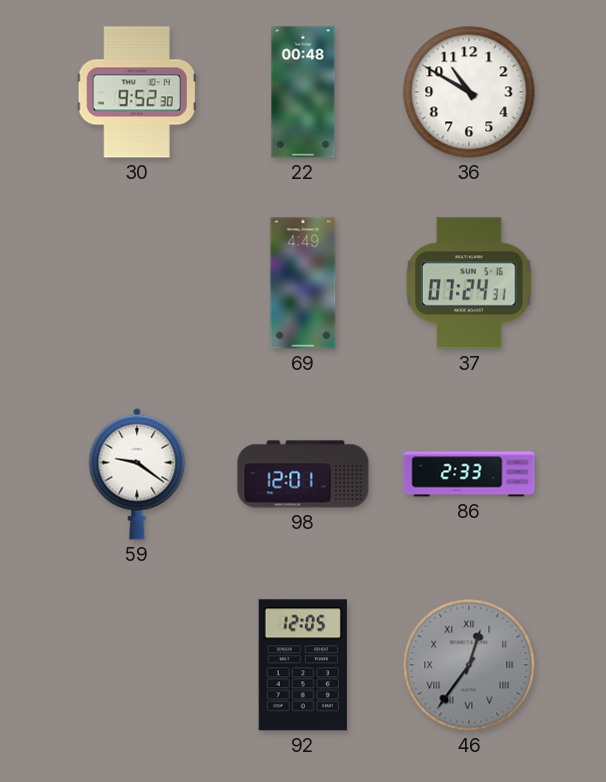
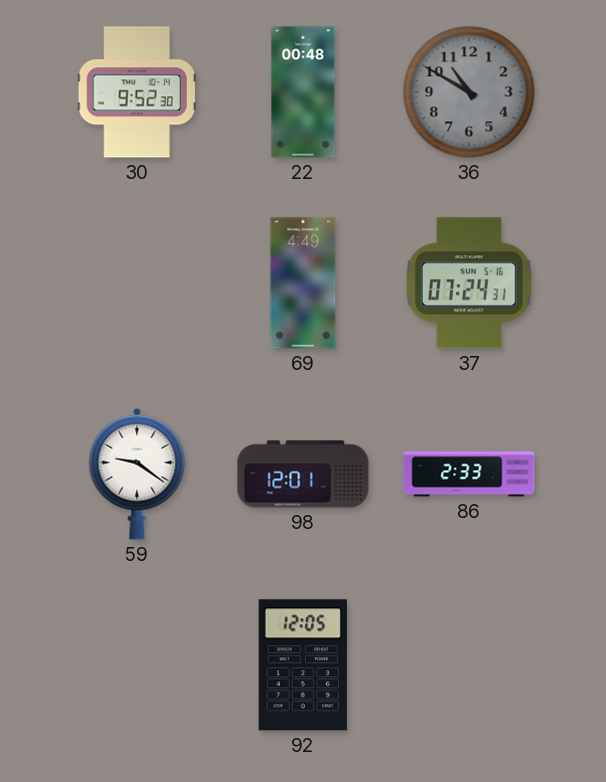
36 dial: white -> grey
46: 12:36 -> none
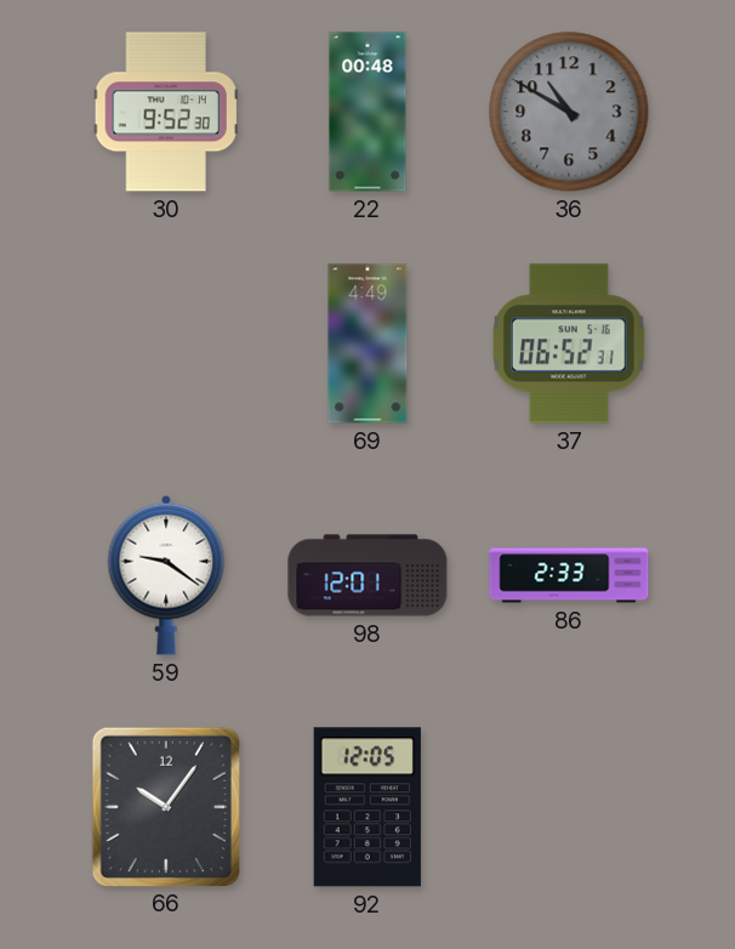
37: 07:24 -> 06:52
66: none -> 10:06
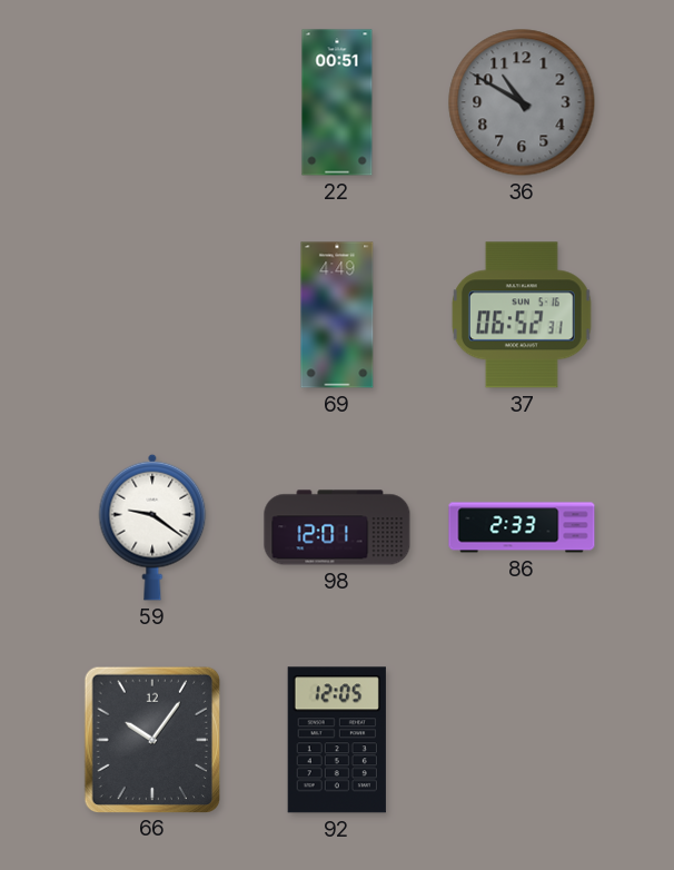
30: 9:52 -> none
22: 00:48 -> 00:51
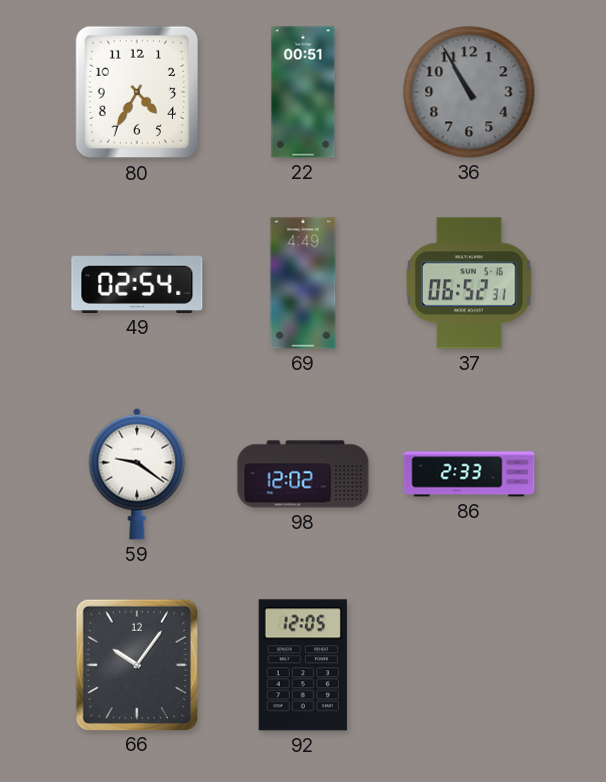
80: none -> 4:35
36: 10:50 -> 10:55
49: none -> 02:54
98: 12:01 -> 12:02
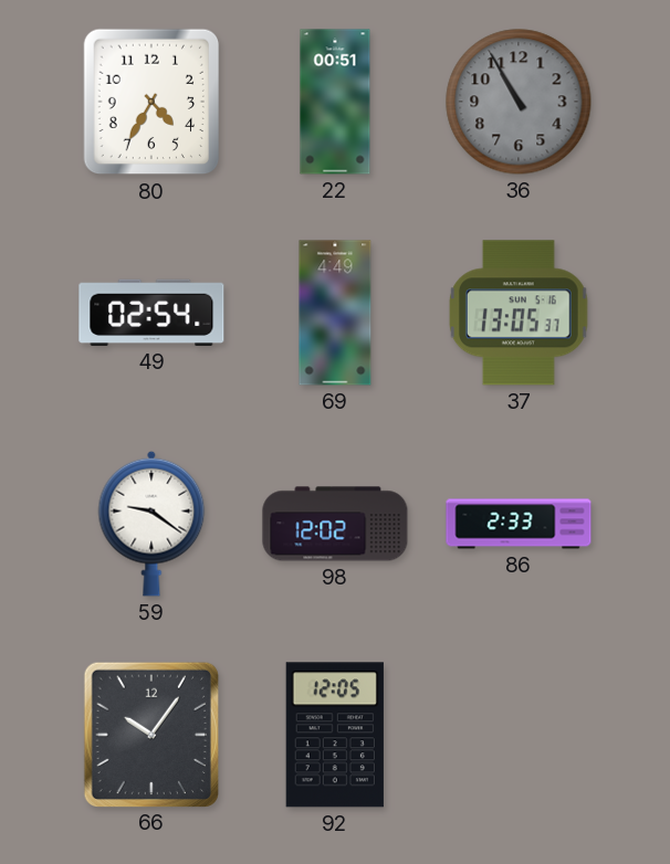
37: 06:52 -> 13:05
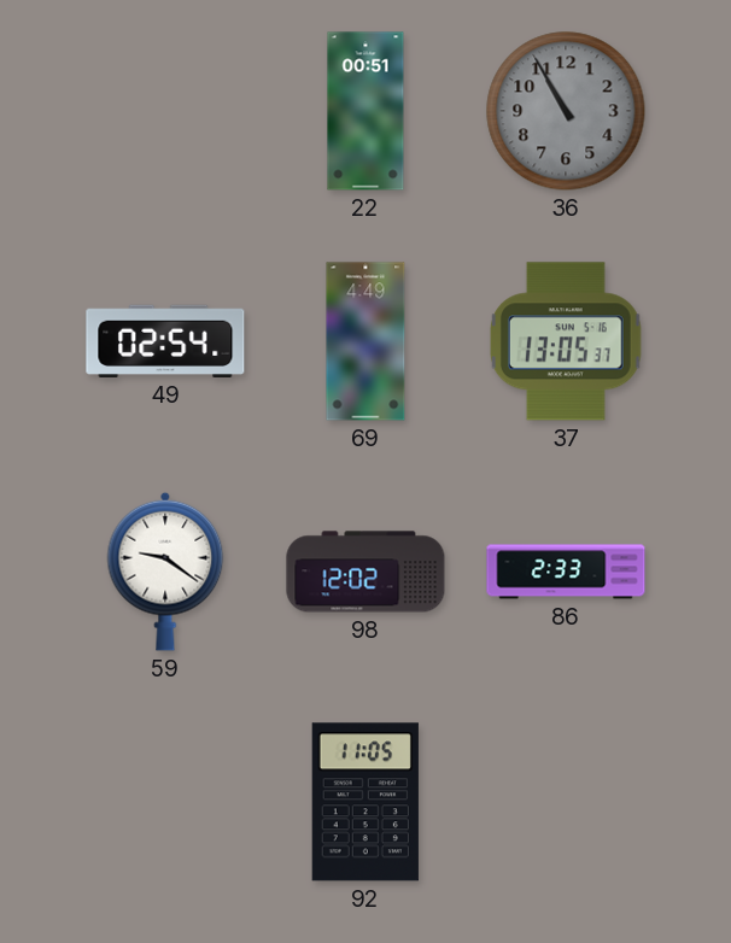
80: 4:35 -> none
66: 10:06 -> none
92: 12:05 -> 11:05
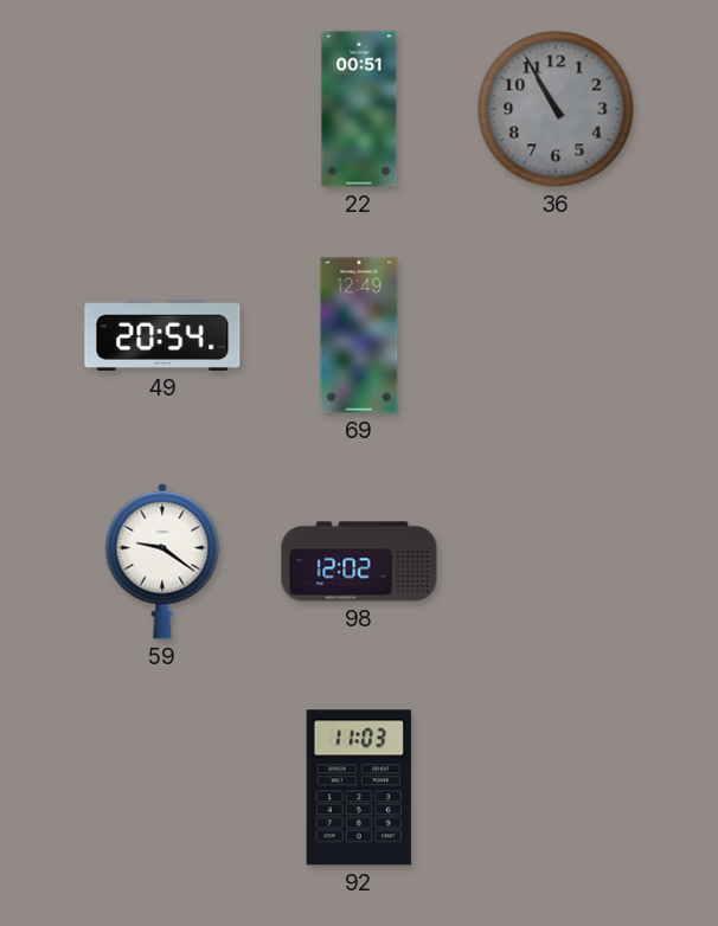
49: 02:54 -> 20:54
69: 4:49 -> 12:49
37: 13:05 -> none
86: 2:33 -> none
92: 11:05 -> 11:03
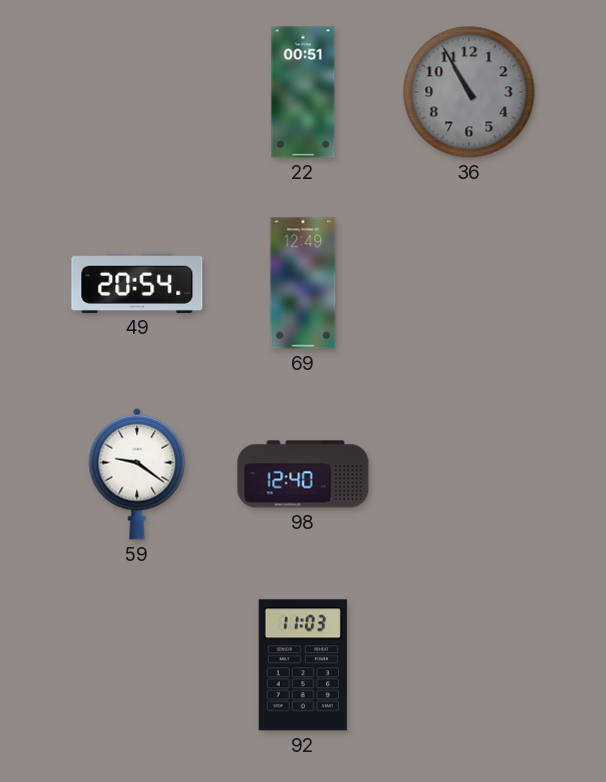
98: 12:02 -> 12:40
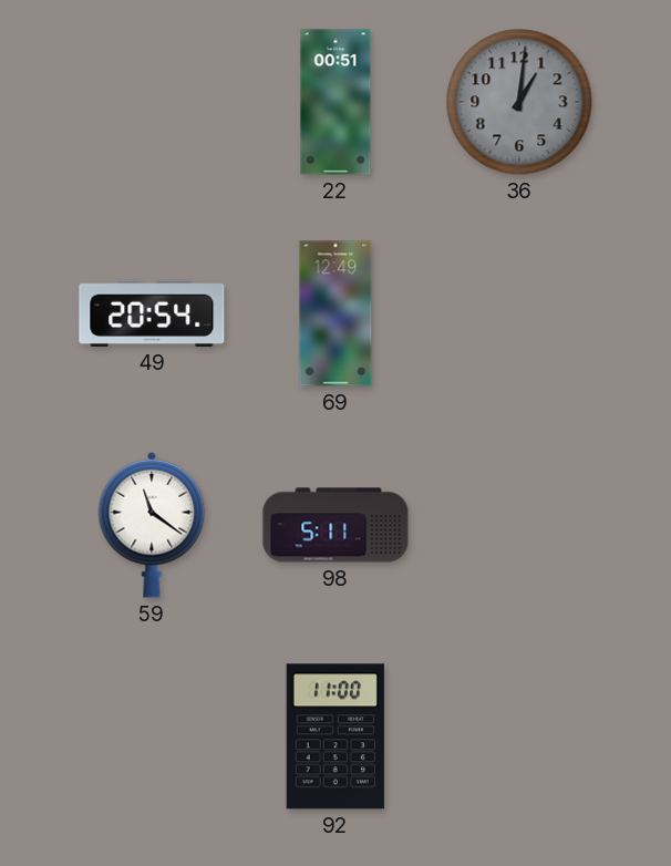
36: 10:55 -> 1:01
59: 9:21 -> 11:21
98: 12:40 -> 5:11
92: 11:03 -> 11:00
